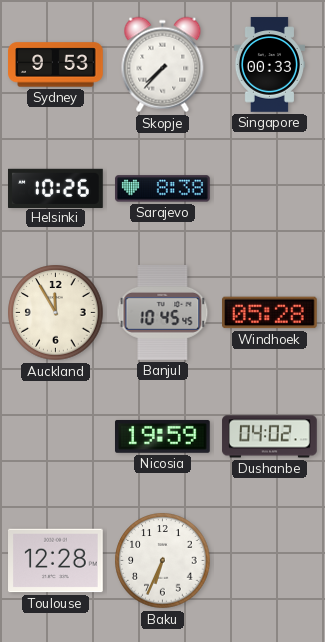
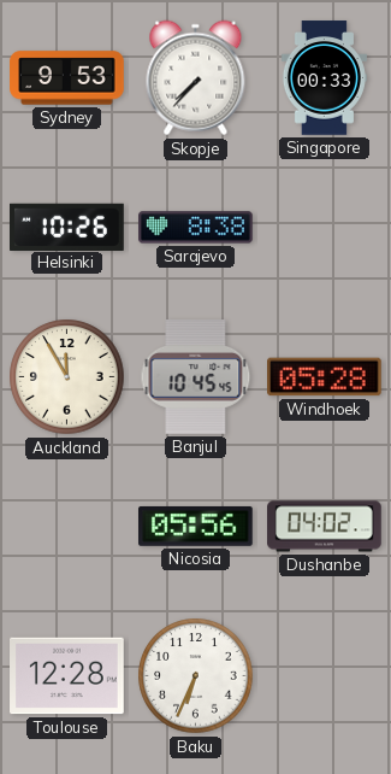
Nicosia: 19:59 -> 05:56
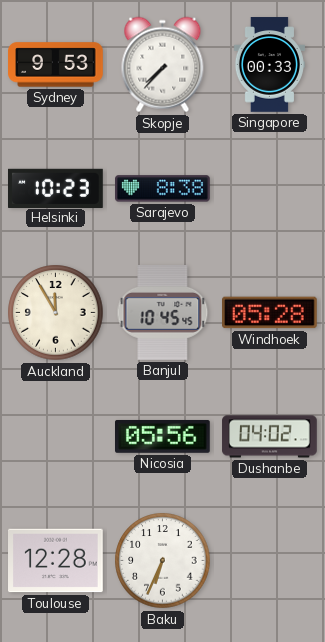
Helsinki: 10:26 -> 10:23
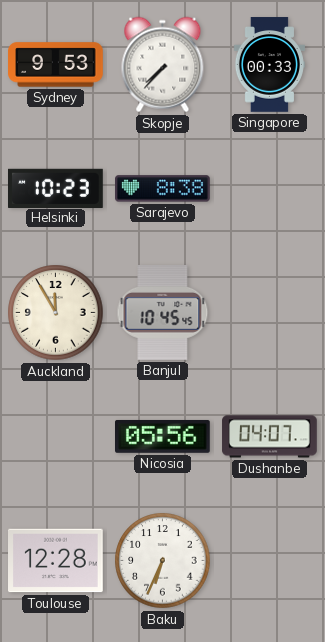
Windhoek: 05:28 -> none
Dushanbe: 04:02 -> 04:07
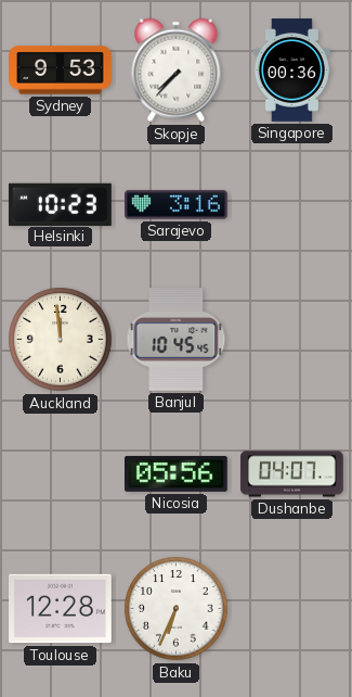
Singapore: 00:33 -> 00:36
Sarajevo: 8:38 -> 3:16
Auckland: 11:55 -> 11:59
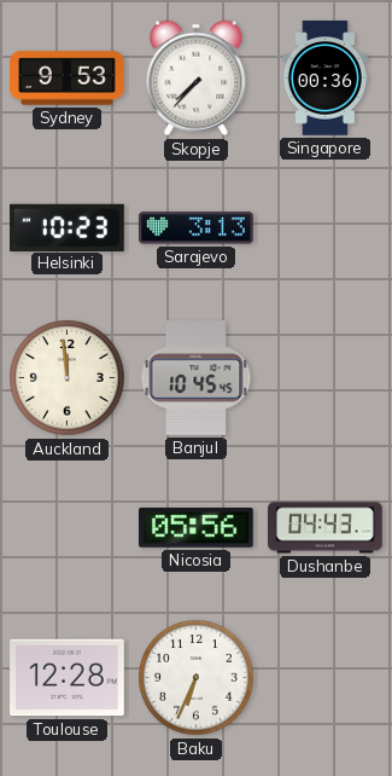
Sarajevo: 3:16 -> 3:13
Dushanbe: 04:07 -> 04:43
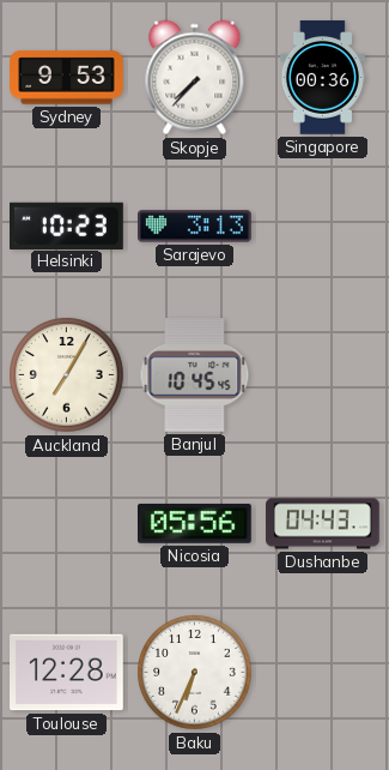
Auckland: 11:59 -> 7:05
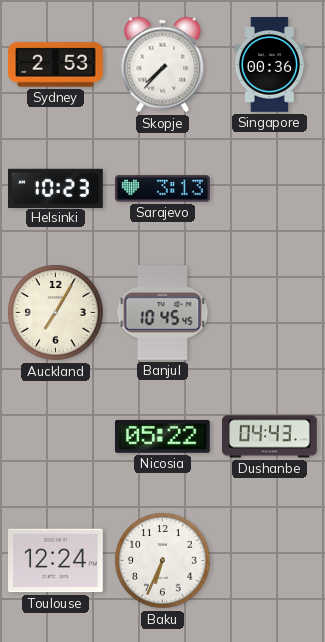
Sydney: 9:53 -> 2:53
Nicosia: 05:56 -> 05:22
Toulouse: 12:28 -> 12:24
